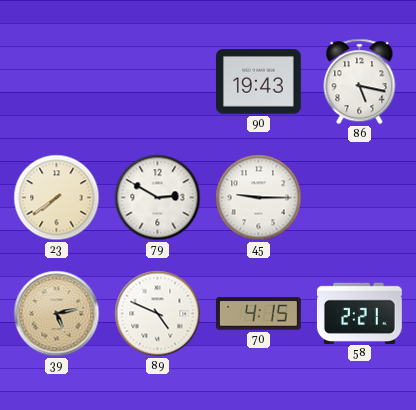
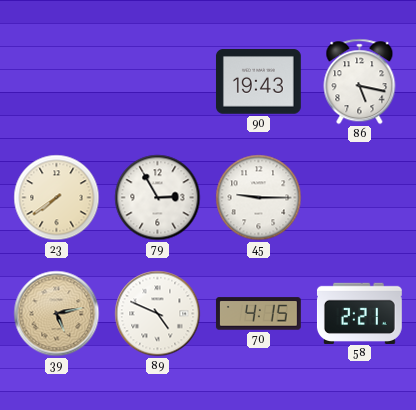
79: 2:50 -> 2:55
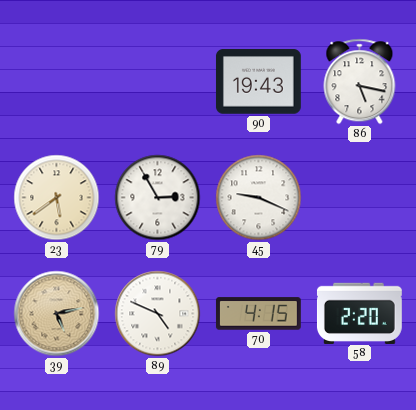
23: 7:39 -> 5:39
45: 9:15 -> 9:19
58: 2:21 -> 2:20
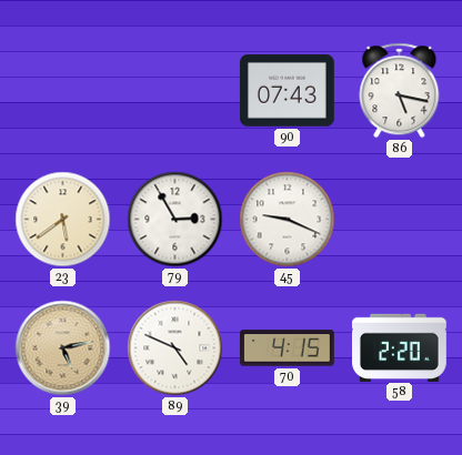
90: 19:43 -> 07:43
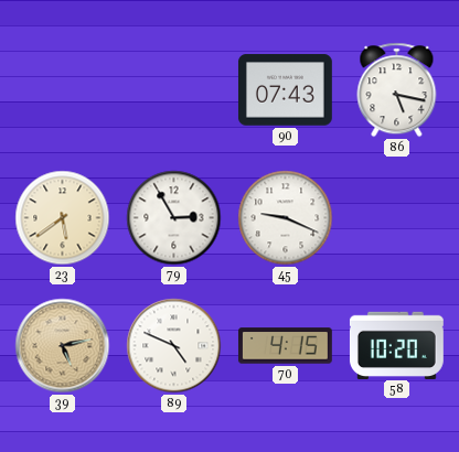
58: 2:20 -> 10:20
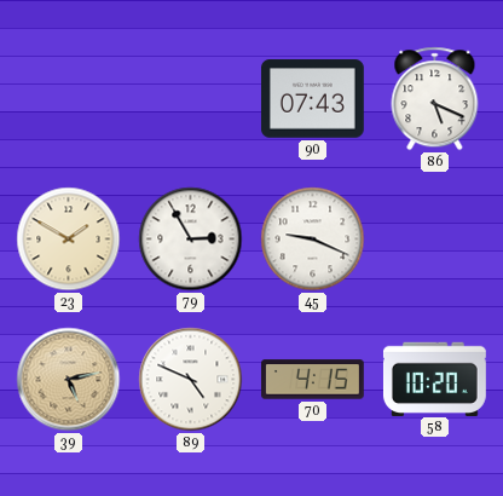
86: 5:17 -> 5:19
23: 5:39 -> 1:50
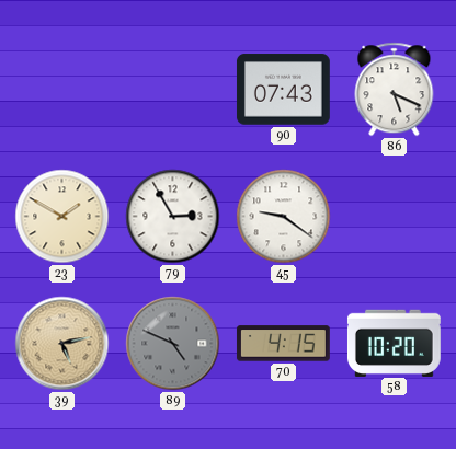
45: 9:19 -> 9:21
89 dial: white -> grey
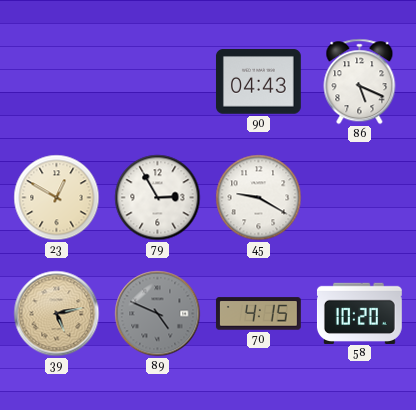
90: 07:43 -> 04:43
23: 1:50 -> 12:50
45: 9:21 -> 9:20
